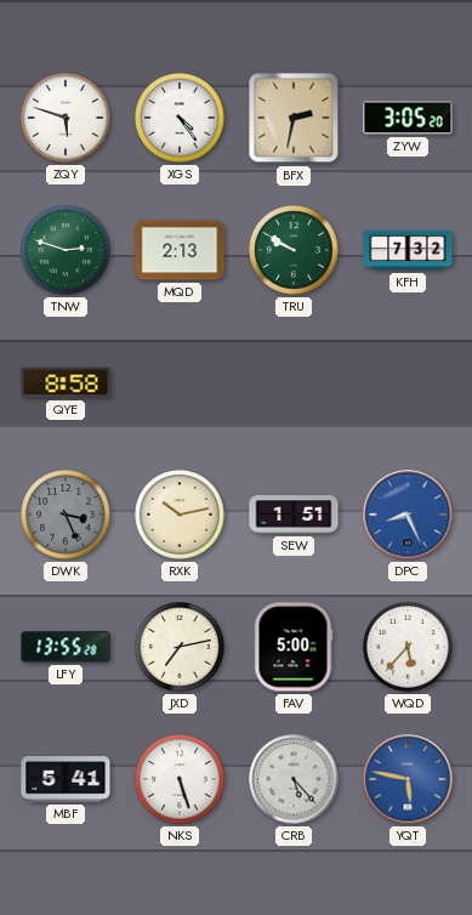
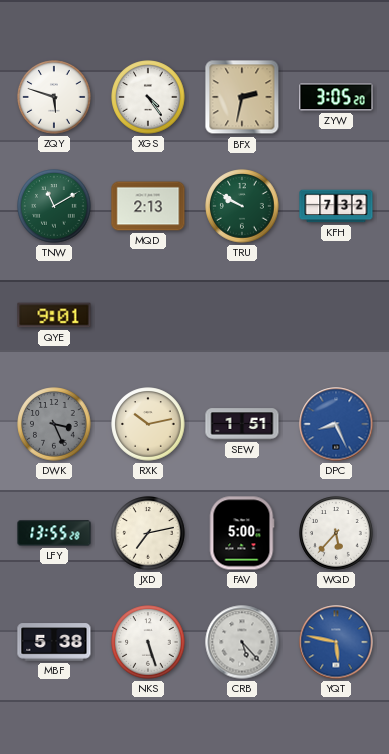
TNW: 2:48 -> 11:10
QYE: 8:58 -> 9:01
MBF: 5:41 -> 5:38
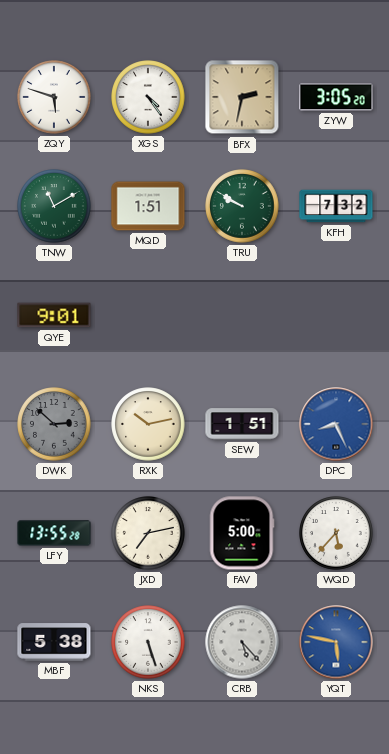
MQD: 2:13 -> 1:51
DWK: 3:26 -> 2:52
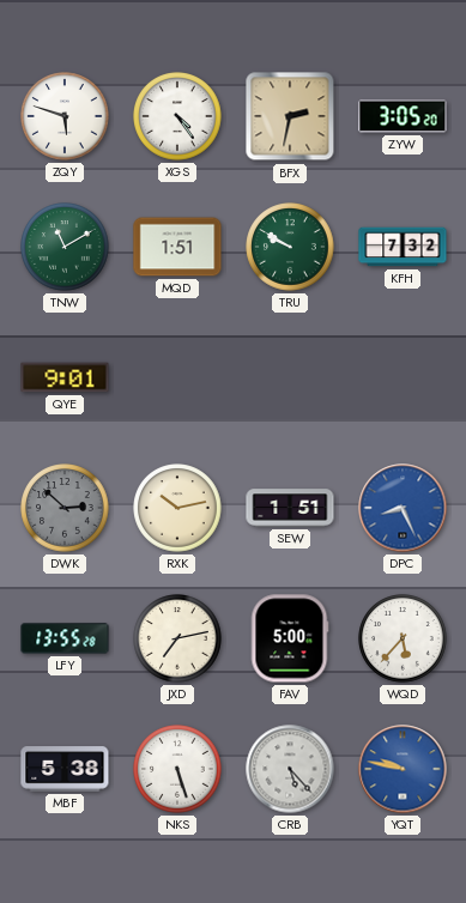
YQT: 5:47 -> 9:47
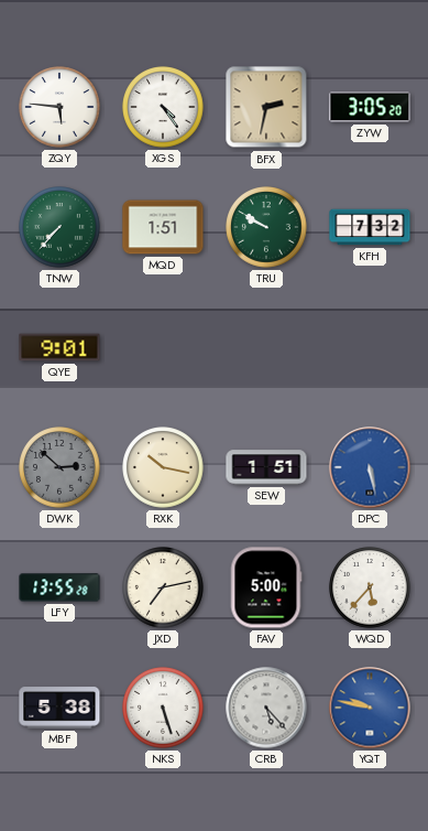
ZQY: 5:48 -> 5:46
TNW: 11:10 -> 7:37
RXK: 10:13 -> 10:17
DPC: 8:26 -> 5:28
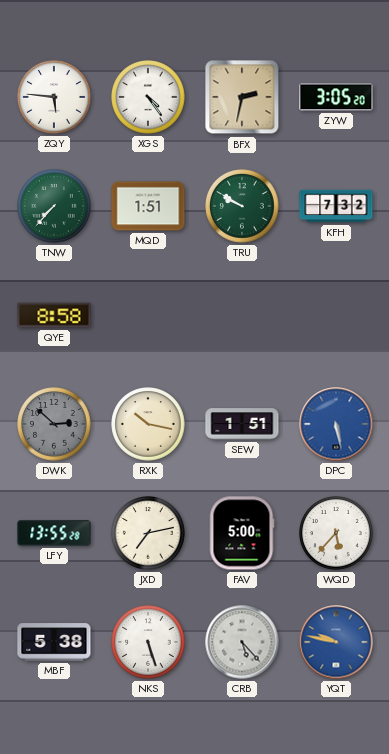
QYE: 9:01 -> 8:58
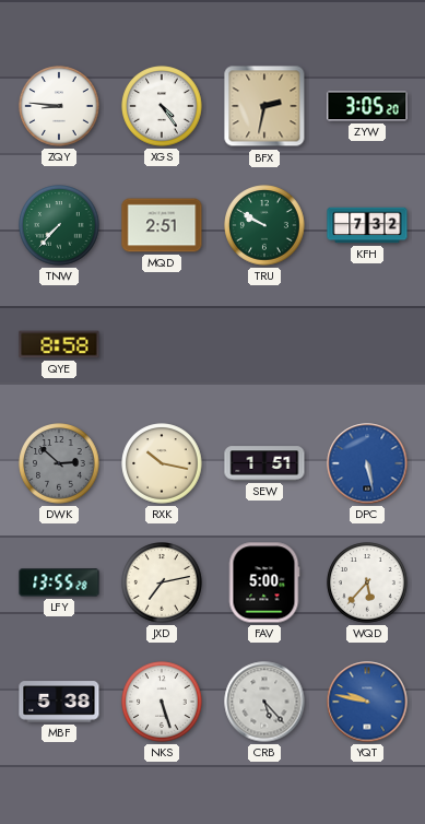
ZQY: 5:46 -> 8:46
MQD: 1:51 -> 2:51
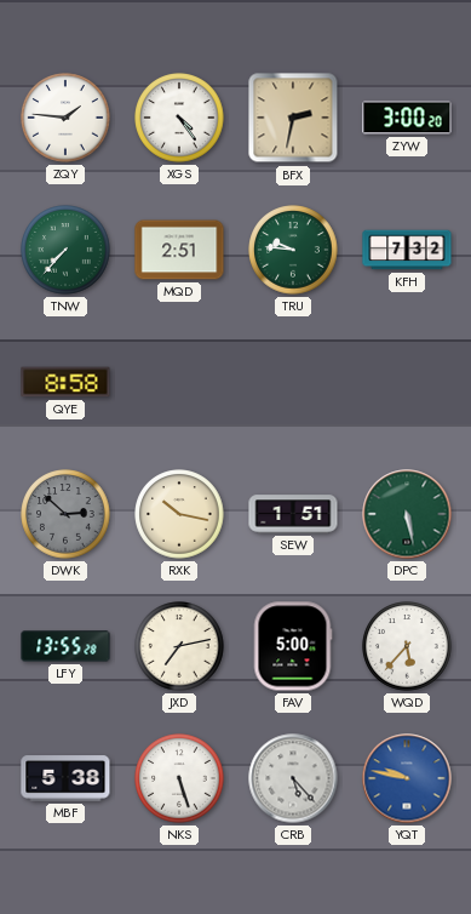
ZQY: 8:46 -> 1:46
ZYW: 3:05 -> 3:00
TRU: 9:50 -> 9:46
DPC dial: blue -> green
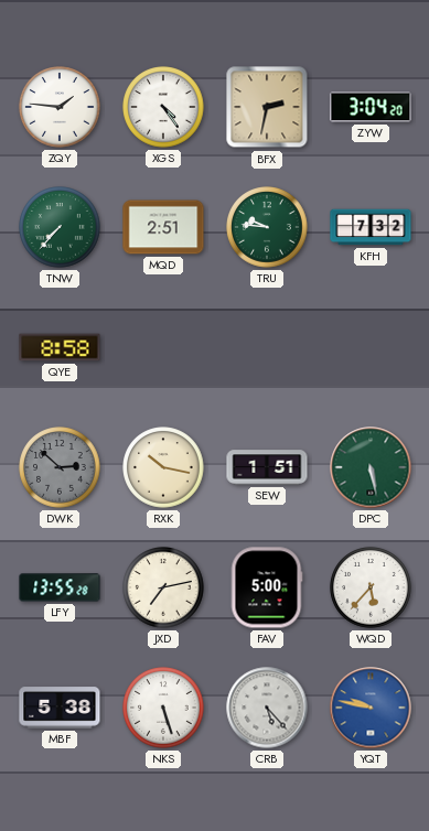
ZYW: 3:00 -> 3:04
